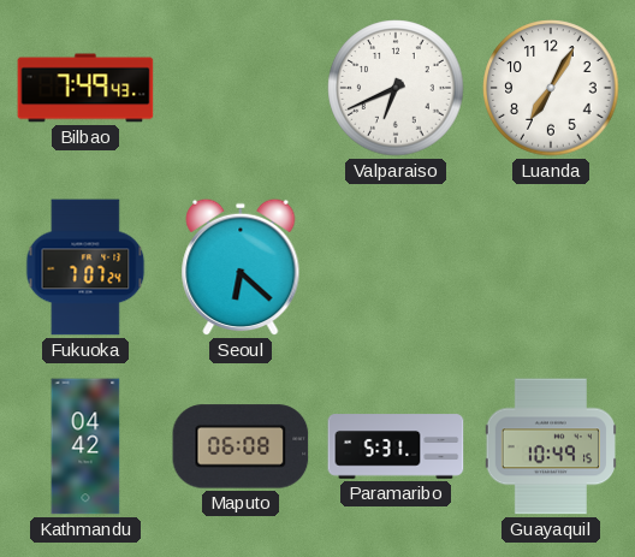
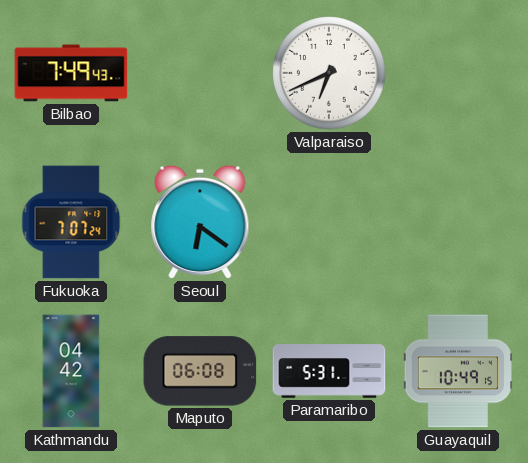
Luanda: 7:05 -> none
Seoul: 6:22 -> 6:21
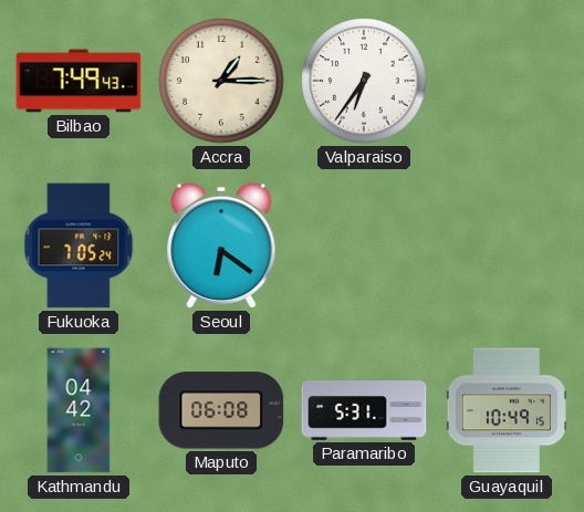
Accra: none -> 1:15
Valparaiso: 6:41 -> 6:36
Fukuoka: 7:07 -> 7:05
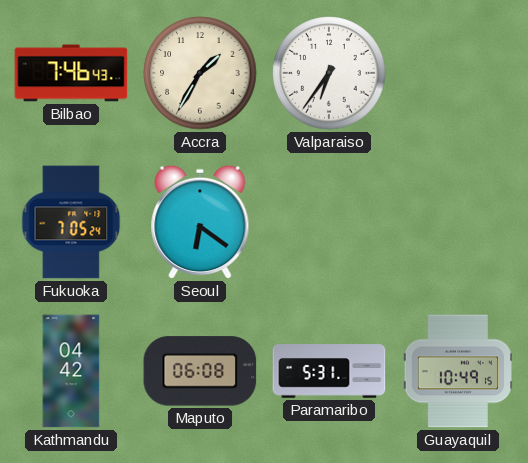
Bilbao: 7:49 -> 7:46
Accra: 1:15 -> 1:35
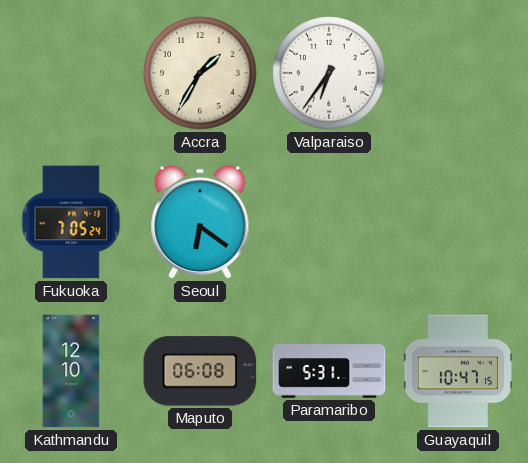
Bilbao: 7:46 -> none
Kathmandu: 04:42 -> 12:10
Guayaquil: 10:49 -> 10:47
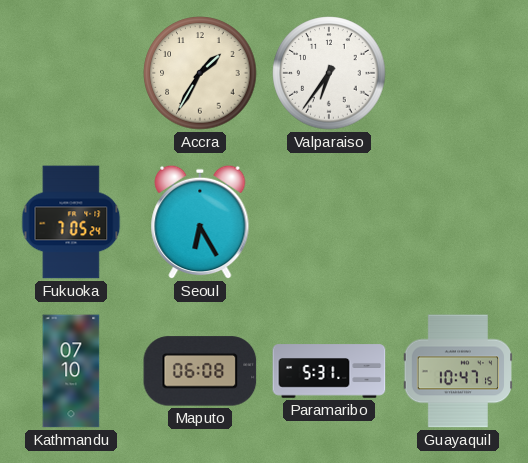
Seoul: 6:21 -> 6:25
Kathmandu: 12:10 -> 07:10
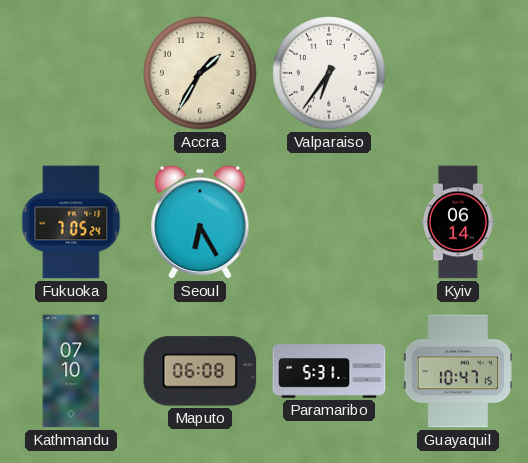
Kyiv: none -> 06:14
